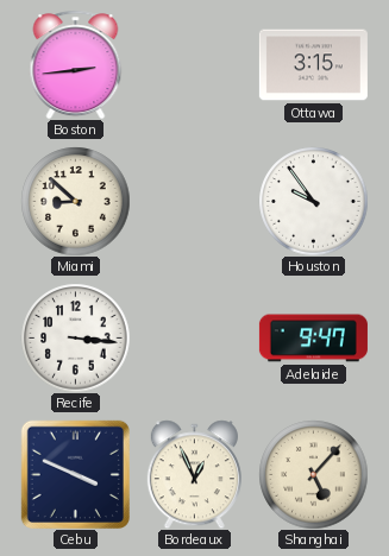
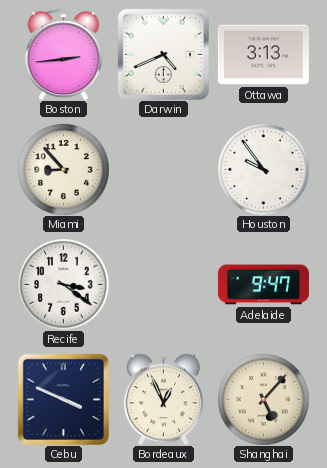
Darwin: none -> 4:41
Ottawa: 3:15 -> 3:13
Miami: 8:52 -> 8:53
Recife: 3:16 -> 3:21
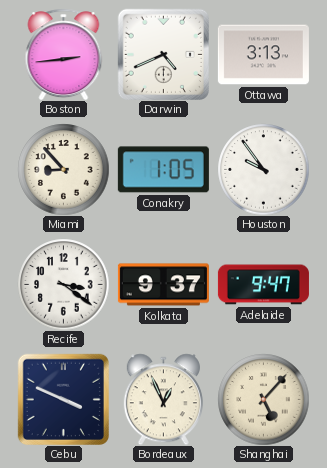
Conakry: none -> 1:05
Kolkata: none -> 9:37
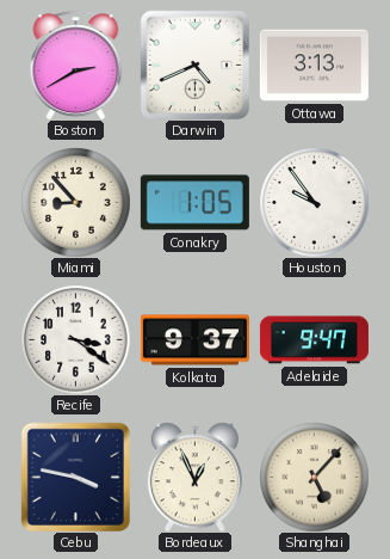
Boston: 2:44 -> 2:40
Cebu: 3:49 -> 3:47
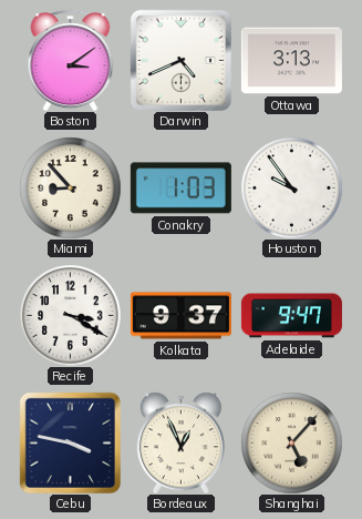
Boston: 2:40 -> 3:09
Conakry: 1:05 -> 1:03
Recife: 3:21 -> 3:20
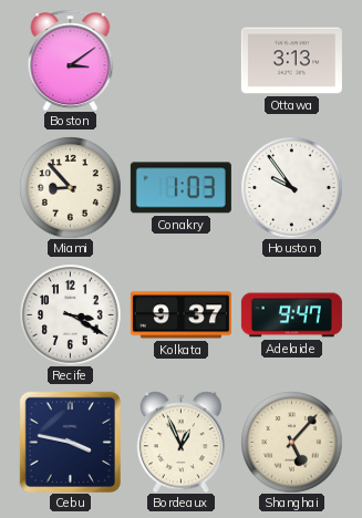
Darwin: 4:41 -> none
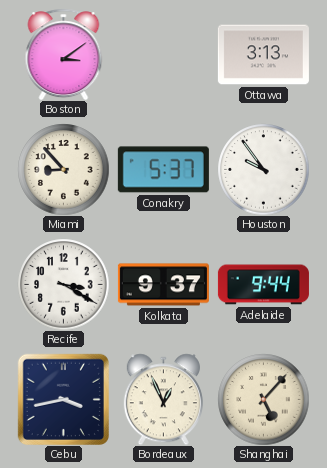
Conakry: 1:03 -> 5:37
Adelaide: 9:47 -> 9:44
Cebu: 3:47 -> 3:43
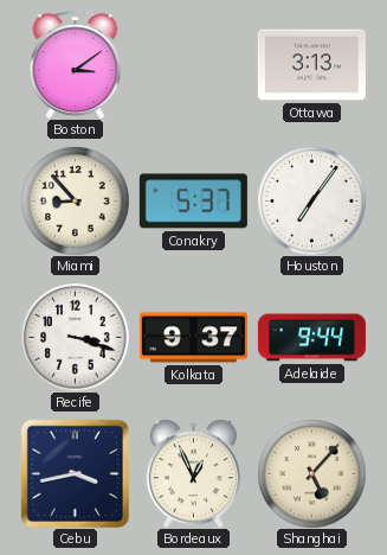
Houston: 9:54 -> 7:06
Recife: 3:20 -> 3:18
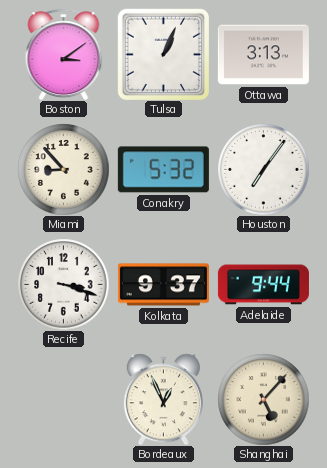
Tulsa: none -> 1:04
Conakry: 5:37 -> 5:32
Cebu: 3:43 -> none
